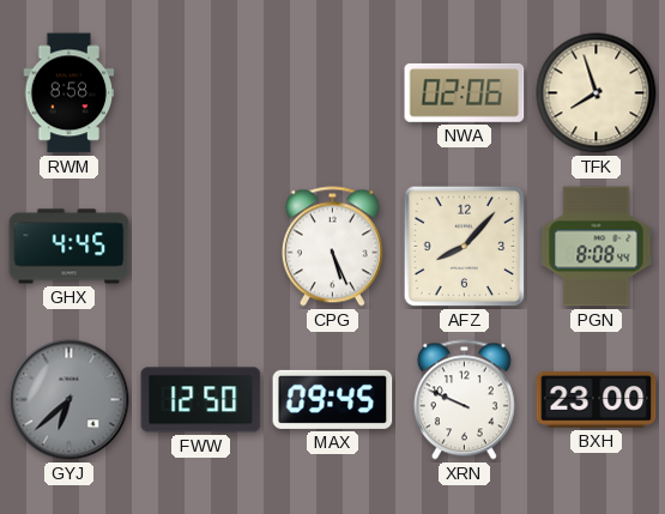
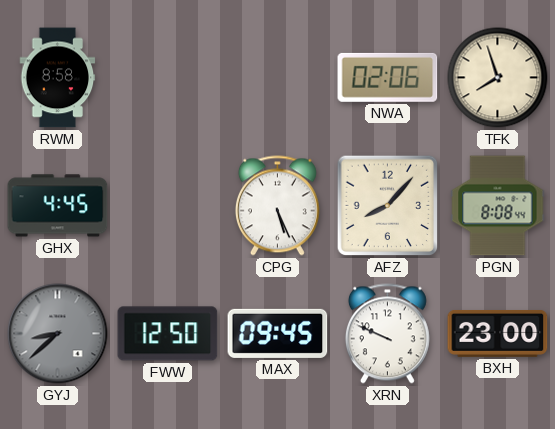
GYJ: 6:38 -> 8:38
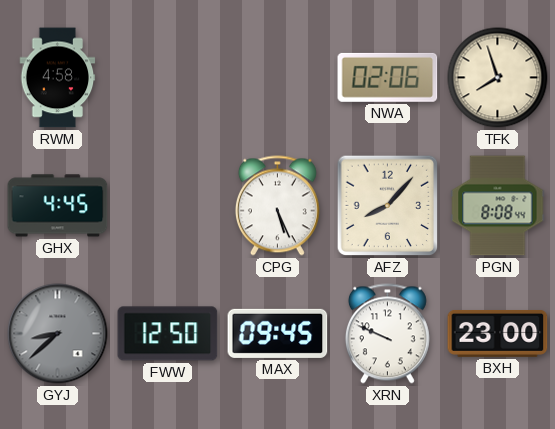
RWM: 8:58 -> 4:58
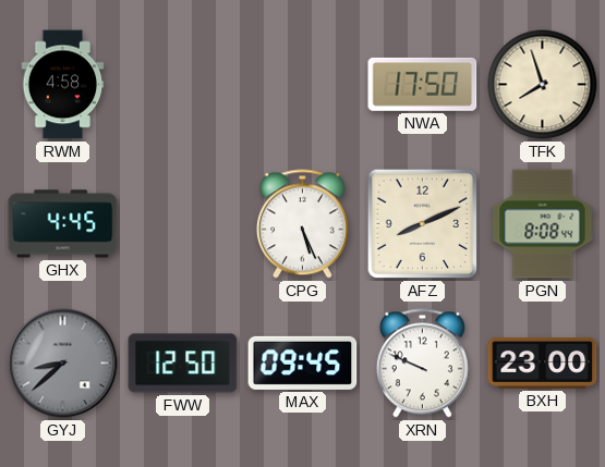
NWA: 02:06 -> 17:50
AFZ: 8:07 -> 8:11
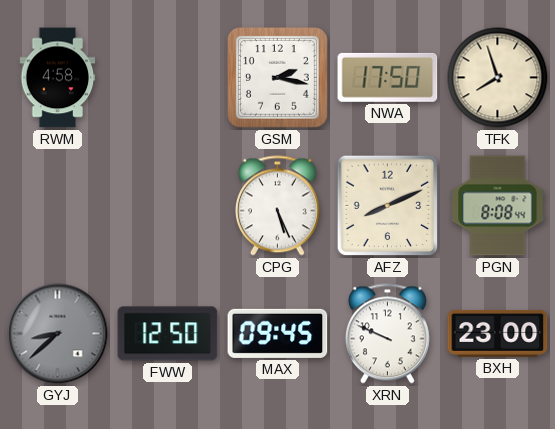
GSM: none -> 2:17
GHX: 4:45 -> none
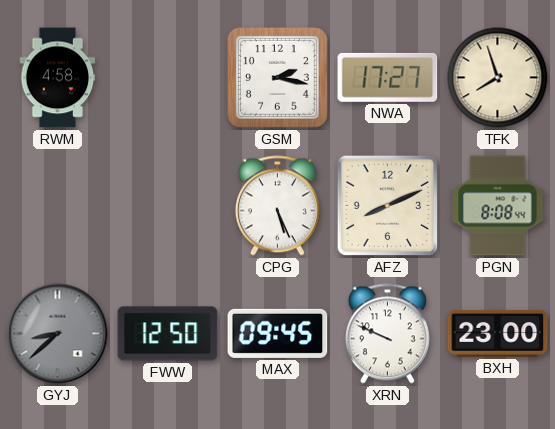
NWA: 17:50 -> 17:27
